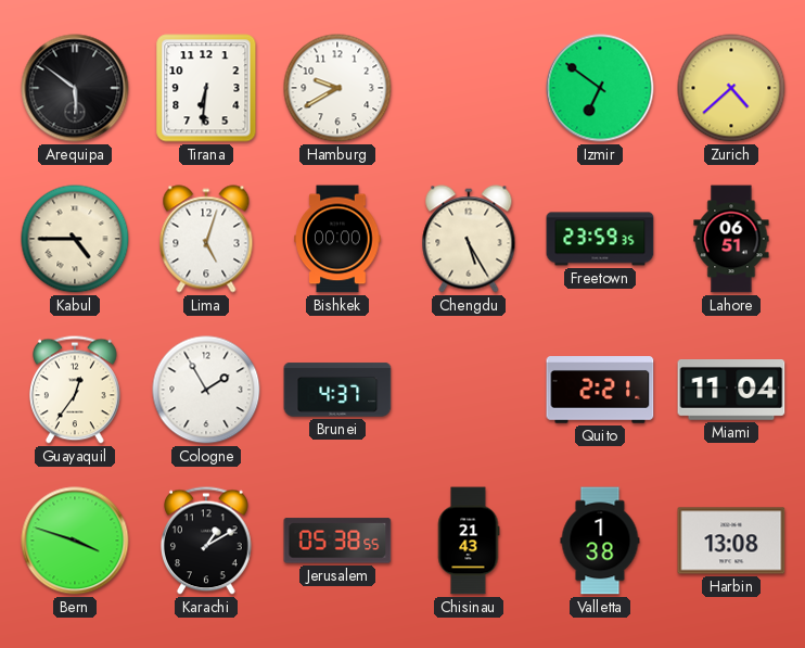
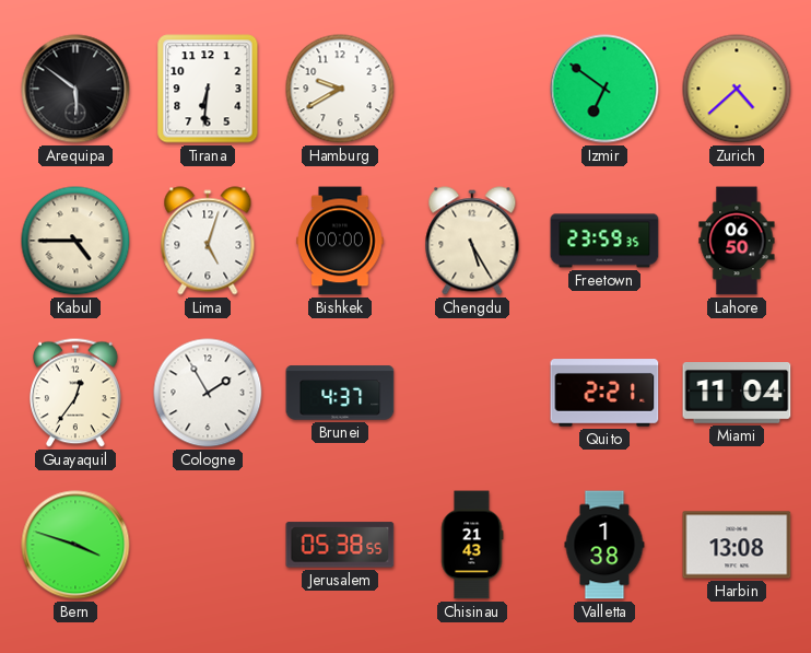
Lahore: 06:51 -> 06:50
Karachi: 1:10 -> none
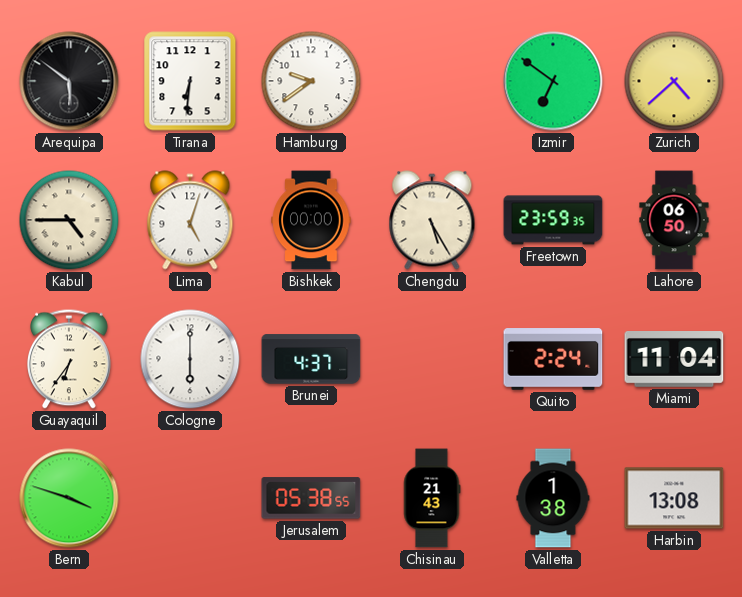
Hamburg: 9:40 -> 9:39
Guayaquil: 12:36 -> 6:36
Cologne: 1:55 -> 6:00
Quito: 2:21 -> 2:24
